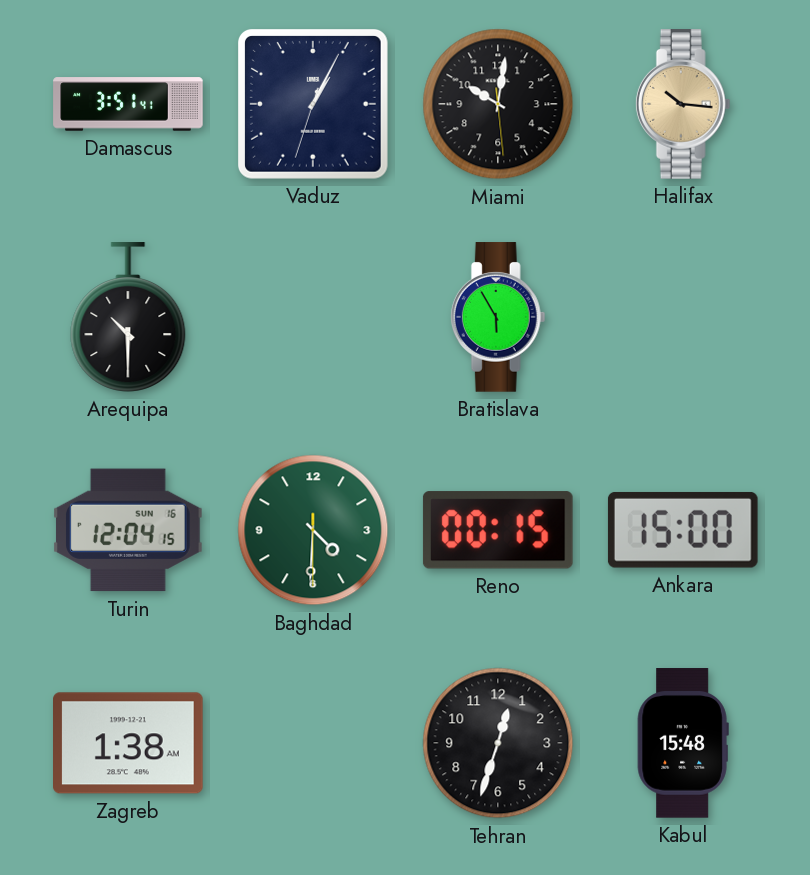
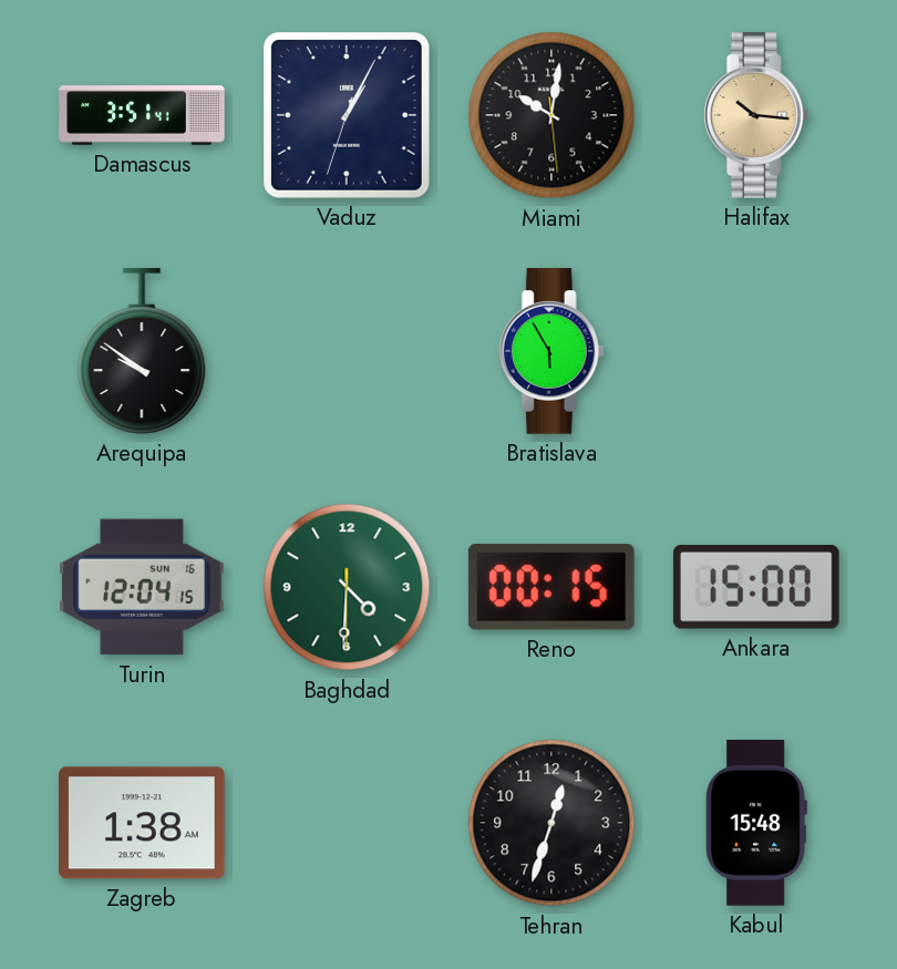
Arequipa: 10:30 -> 9:51
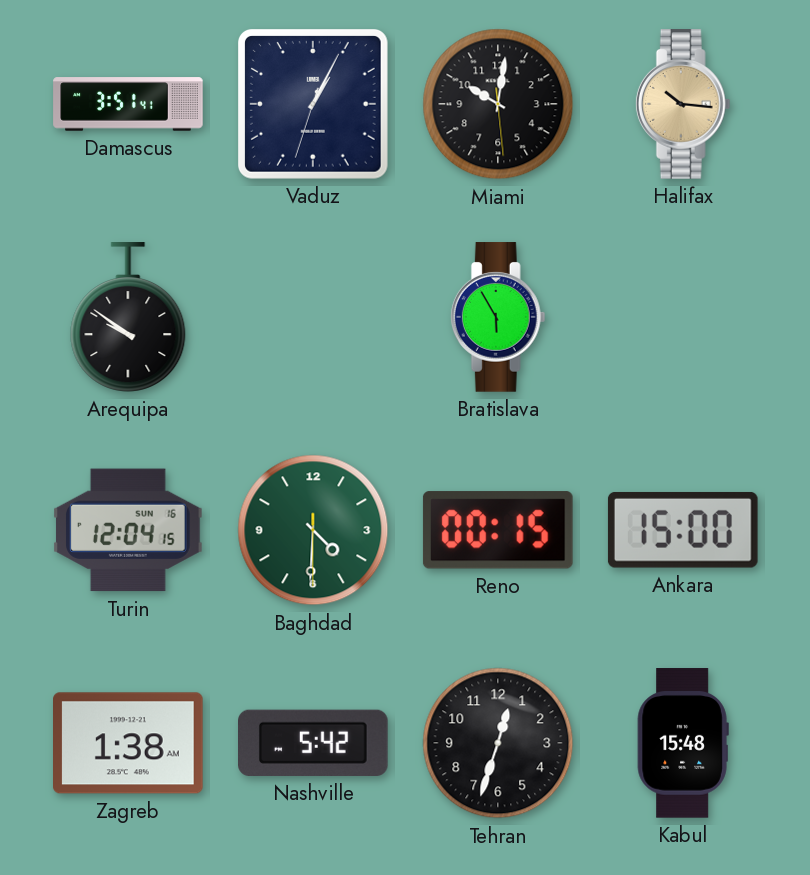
Nashville: none -> 5:42
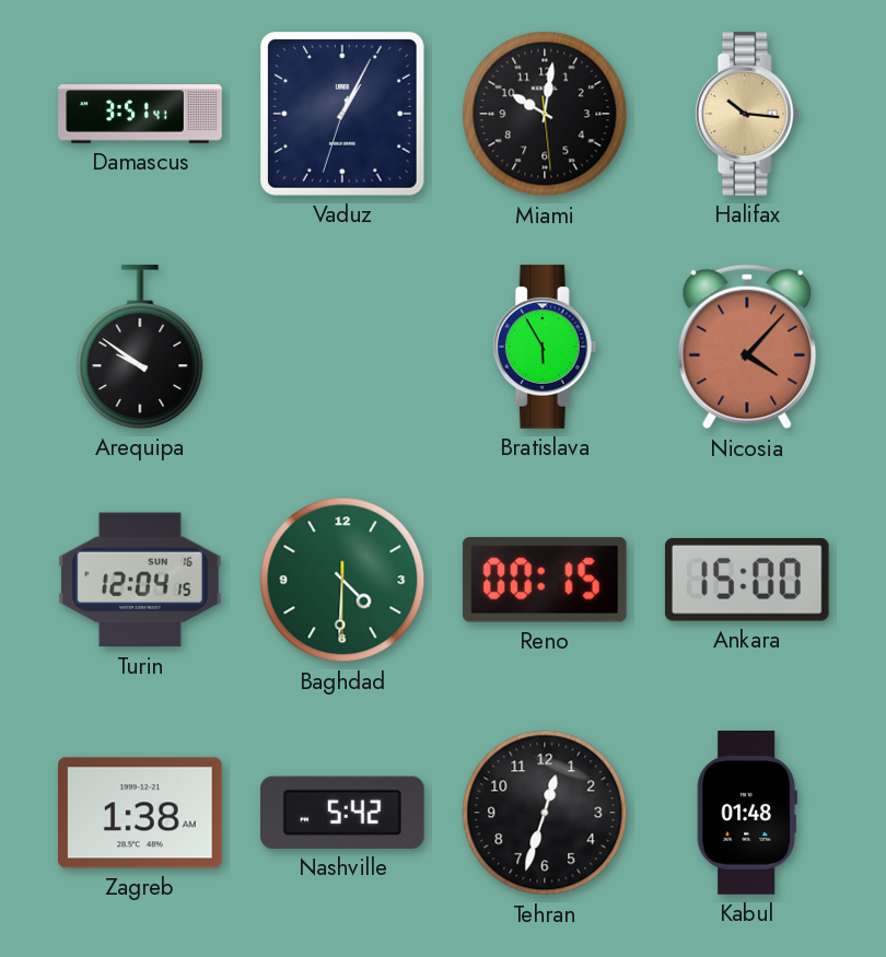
Nicosia: none -> 4:07
Kabul: 15:48 -> 01:48
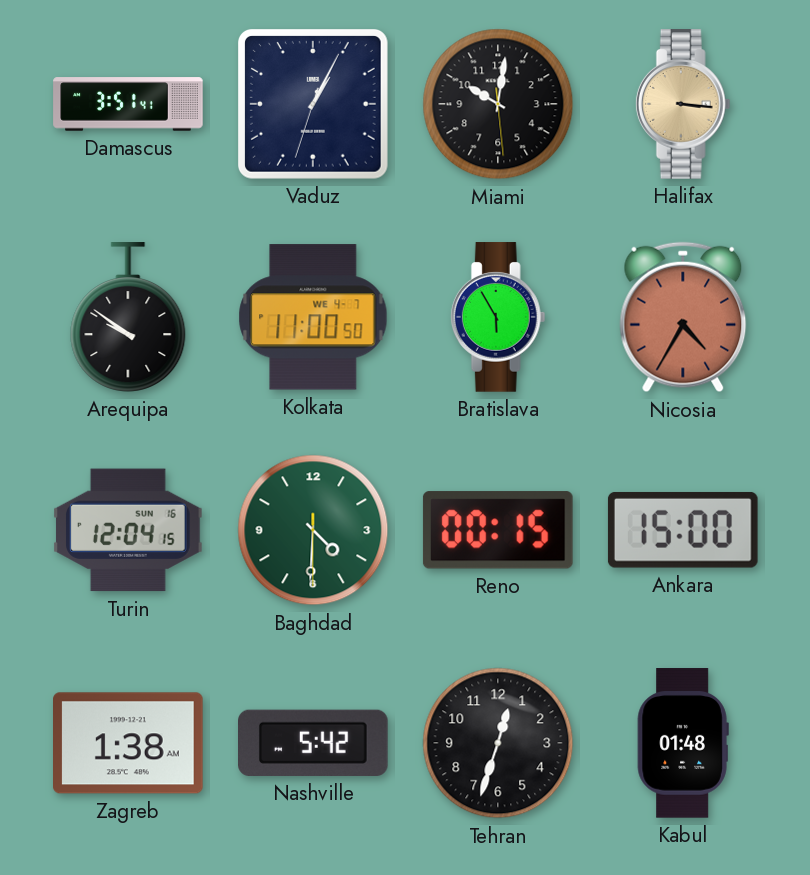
Halifax: 10:16 -> 3:16
Kolkata: none -> 11:00
Nicosia: 4:07 -> 4:35
